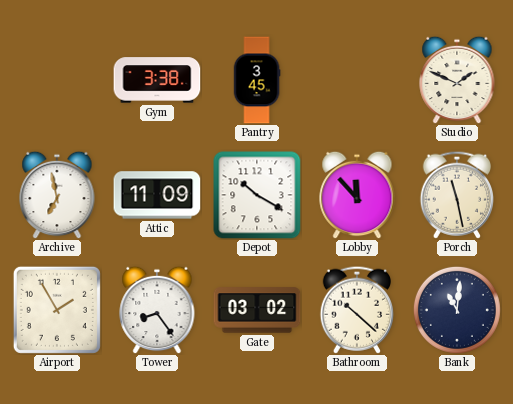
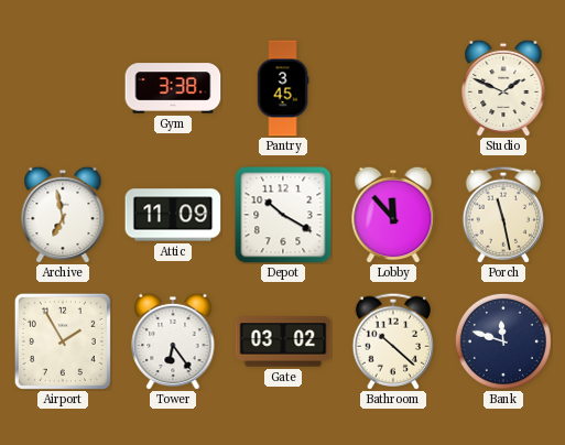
Tower: 8:24 -> 6:24
Bank: 11:01 -> 11:48
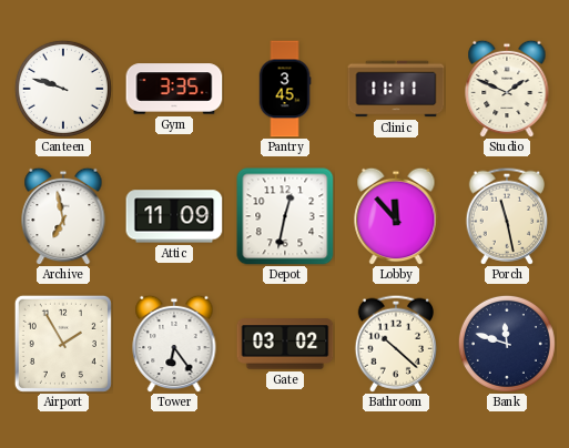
Canteen: none -> 9:48
Gym: 3:38 -> 3:35
Clinic: none -> 11:11
Depot: 10:20 -> 12:32
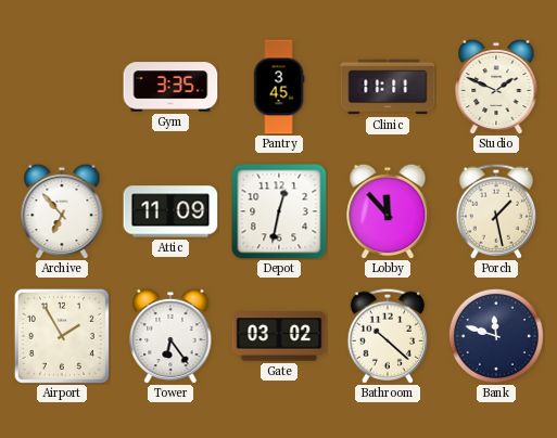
Canteen: 9:48 -> none
Archive: 6:58 -> 6:53
Porch: 11:28 -> 1:28
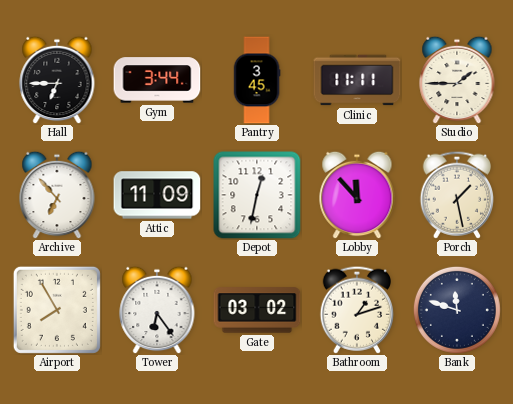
Hall: none -> 6:45
Gym: 3:35 -> 3:44
Studio: 1:49 -> 1:45
Airport: 1:55 -> 7:55
Bathroom: 10:22 -> 1:12
